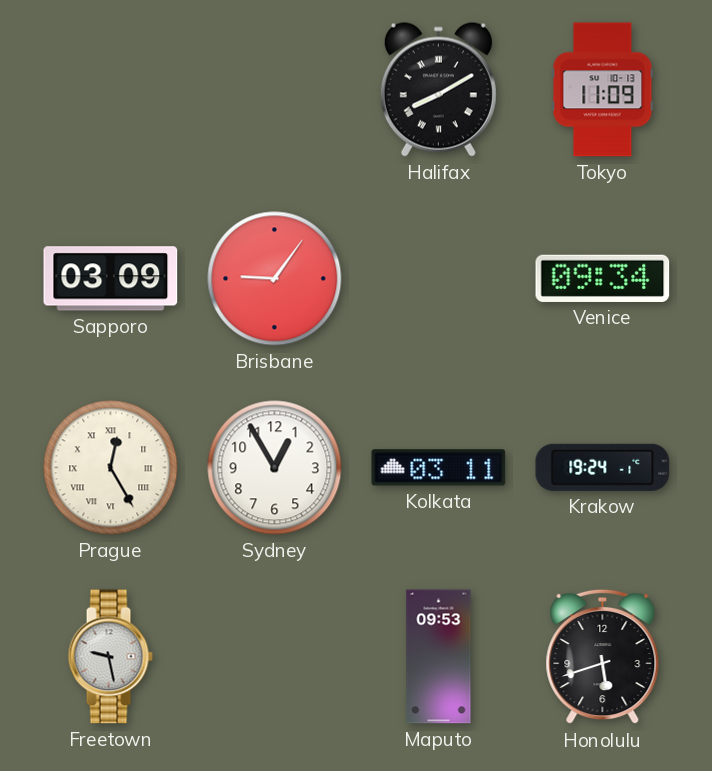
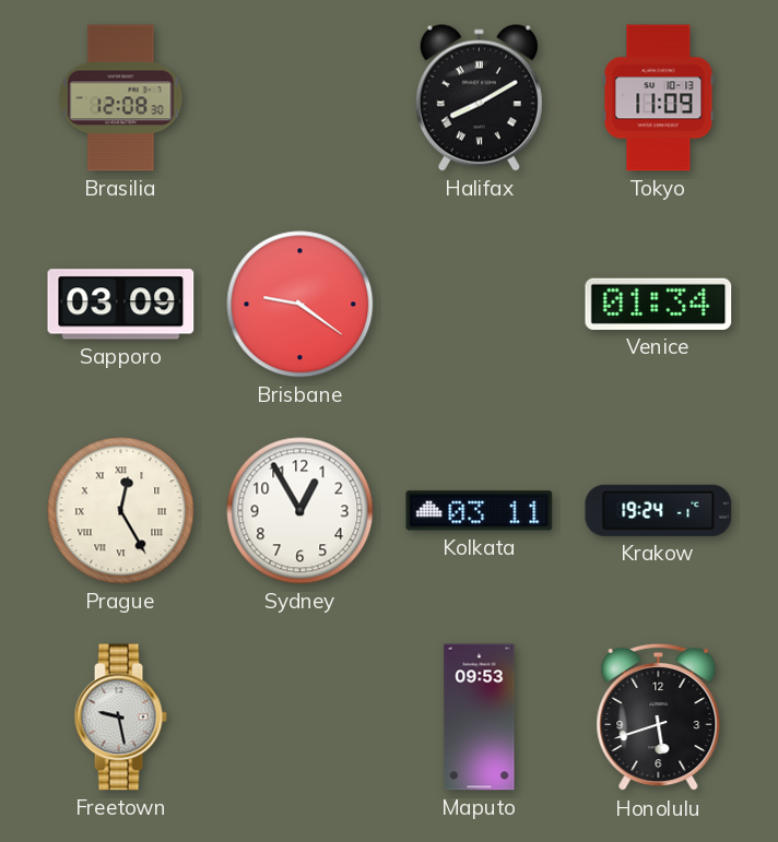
Brasilia: none -> 12:08
Brisbane: 9:06 -> 9:21
Venice: 09:34 -> 01:34
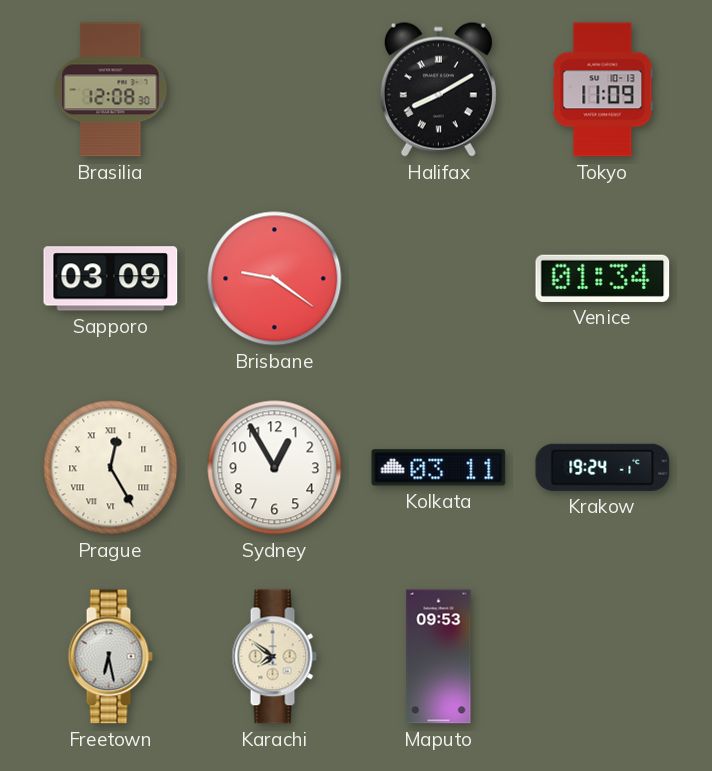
Freetown: 9:28 -> 6:28
Karachi: none -> 7:51
Honolulu: 5:42 -> none
